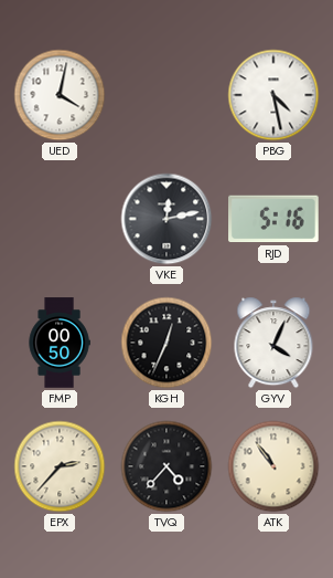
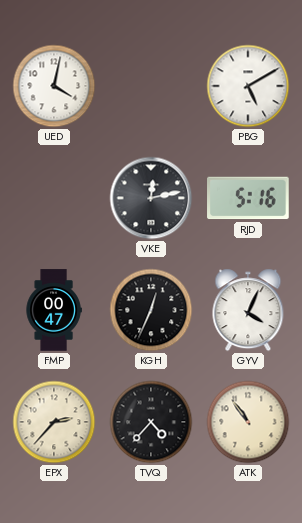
PBG: 4:28 -> 5:10
FMP: 00:50 -> 00:47
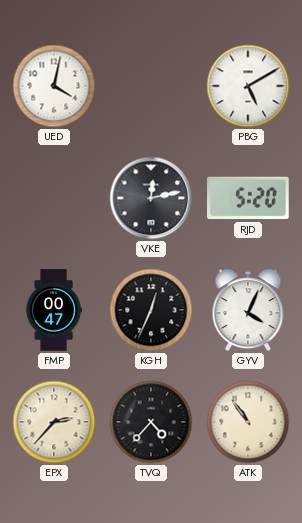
RJD: 5:16 -> 5:20
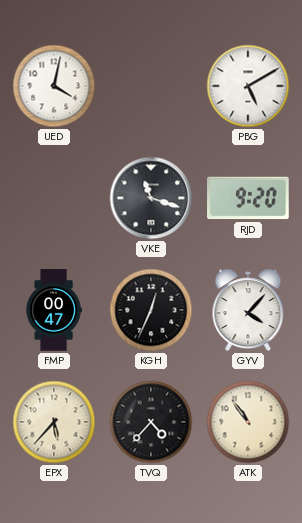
VKE: 12:13 -> 11:18
RJD: 5:20 -> 9:20
GYV: 4:04 -> 4:07
EPX: 2:37 -> 5:37
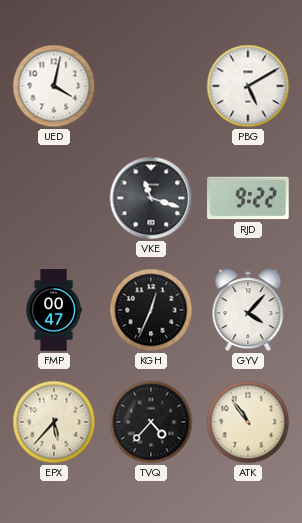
RJD: 9:20 -> 9:22
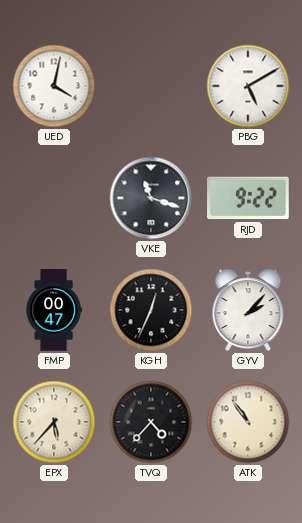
GYV: 4:07 -> 2:07
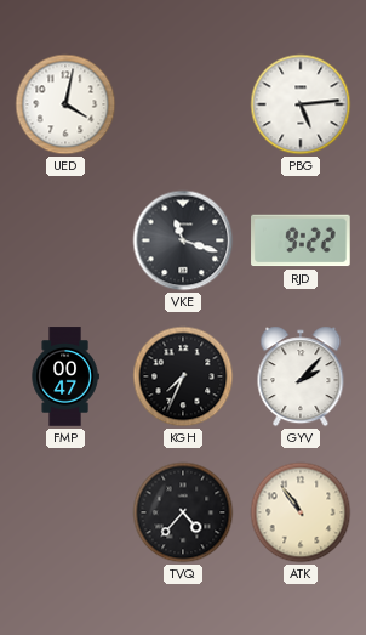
PBG: 5:10 -> 5:14
KGH: 12:34 -> 7:34
EPX: 5:37 -> none
